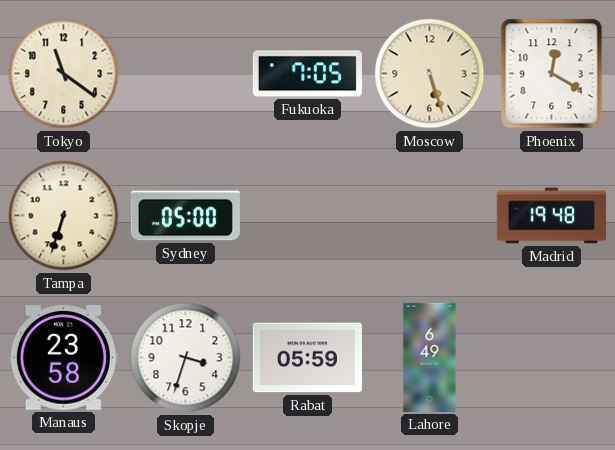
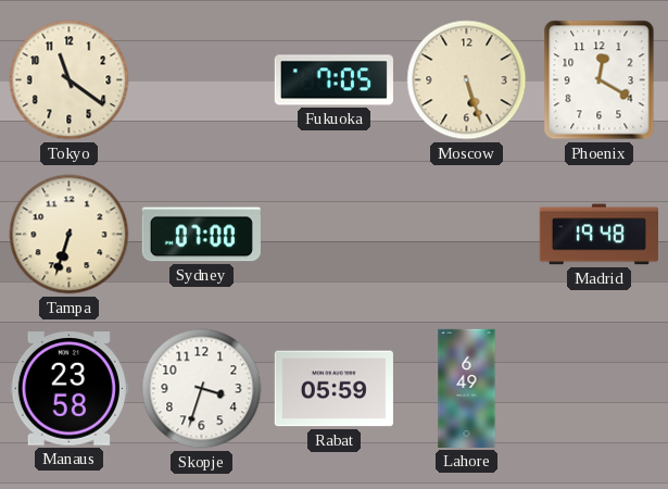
Sydney: 05:00 -> 07:00
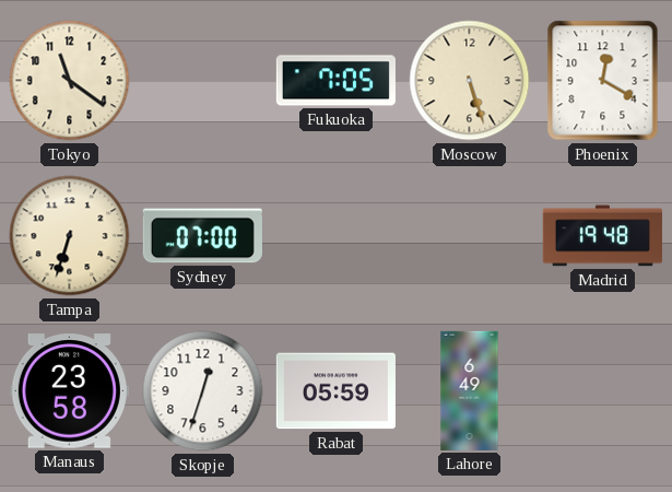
Skopje: 3:33 -> 12:33
